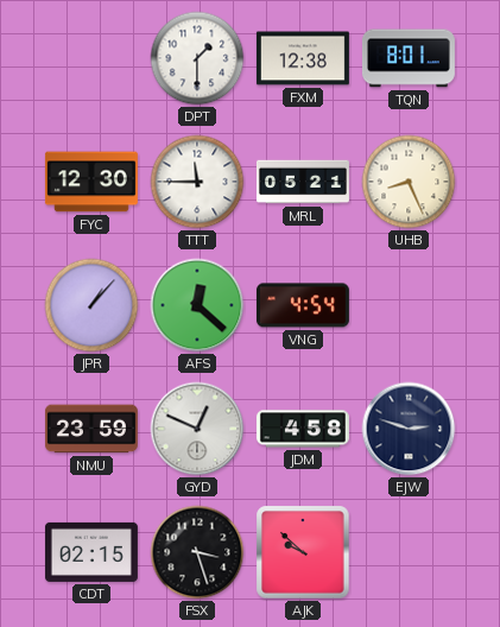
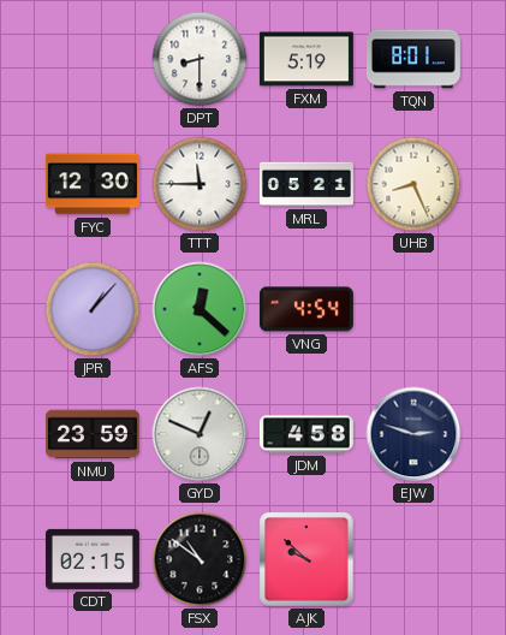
DPT: 1:30 -> 8:30
FXM: 12:38 -> 5:19
FSX: 3:27 -> 10:51
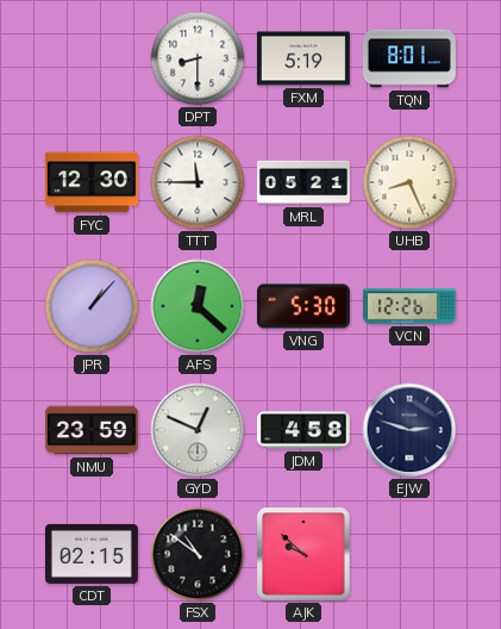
VNG: 4:54 -> 5:30
VCN: none -> 12:26
